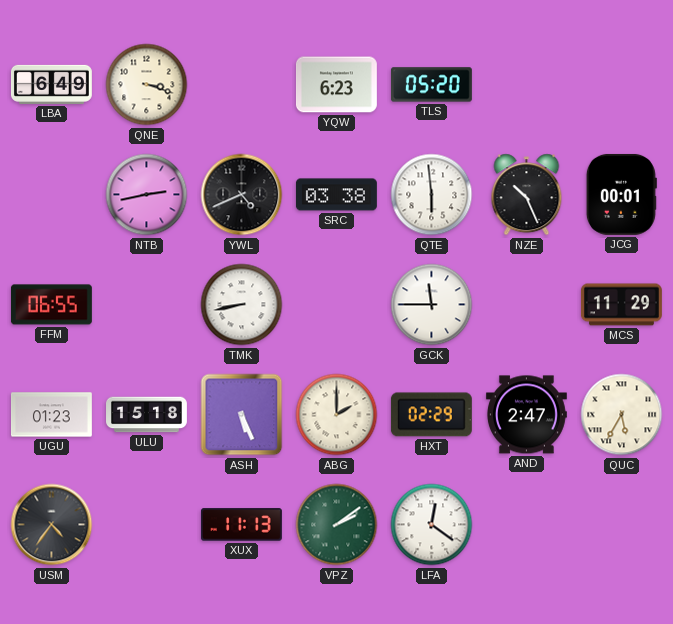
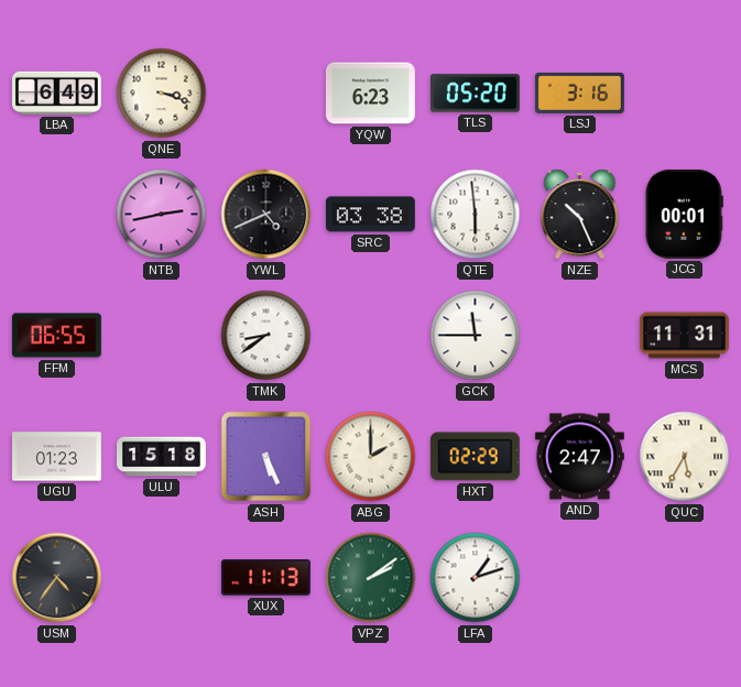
LSJ: none -> 3:16
TMK: 8:43 -> 8:39
MCS: 11:29 -> 11:31
LFA: 12:21 -> 1:12
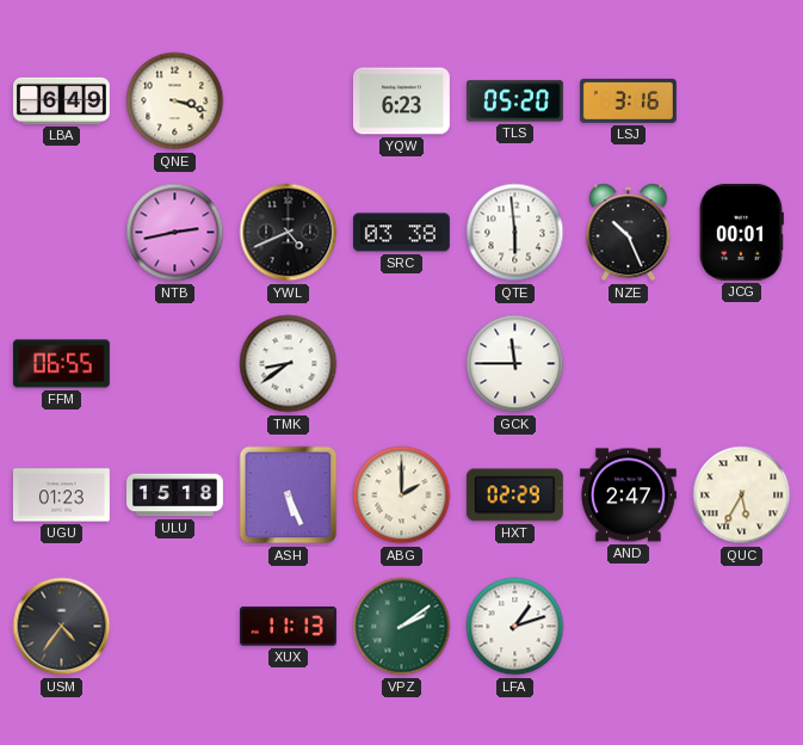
MCS: 11:31 -> none
